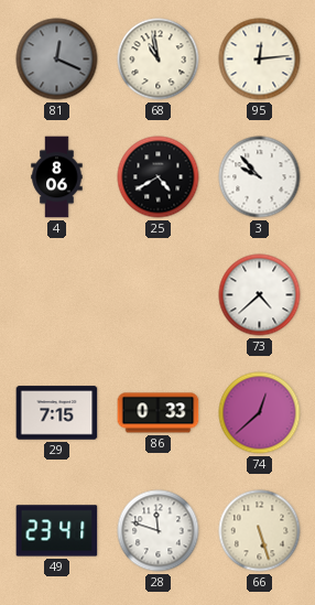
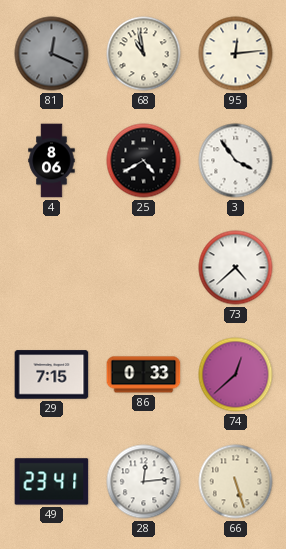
3: 9:53 -> 3:54
28: 11:48 -> 12:14
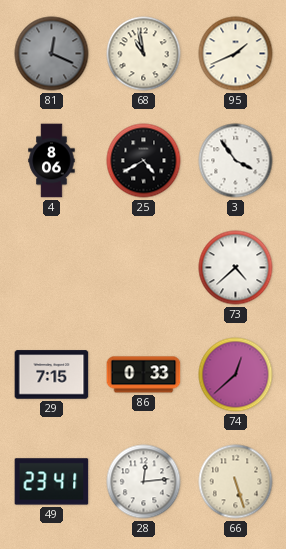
95: 12:14 -> 1:41
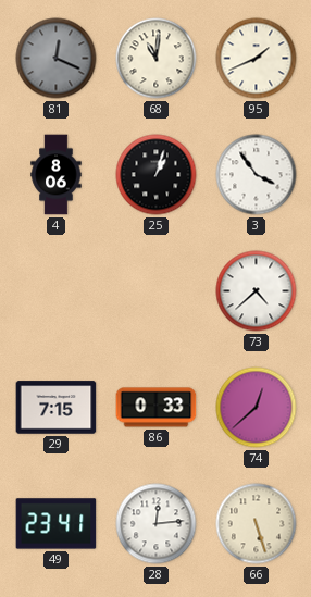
68: 10:58 -> 11:01
25: 4:40 -> 1:03
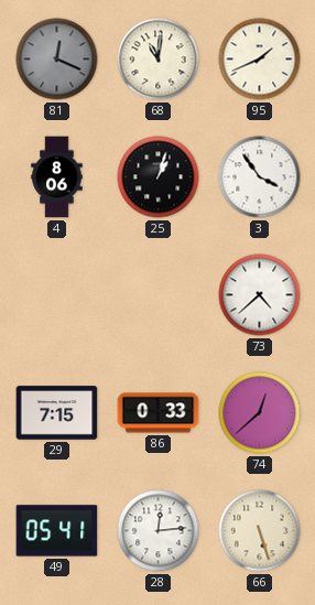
49: 23:41 -> 05:41
